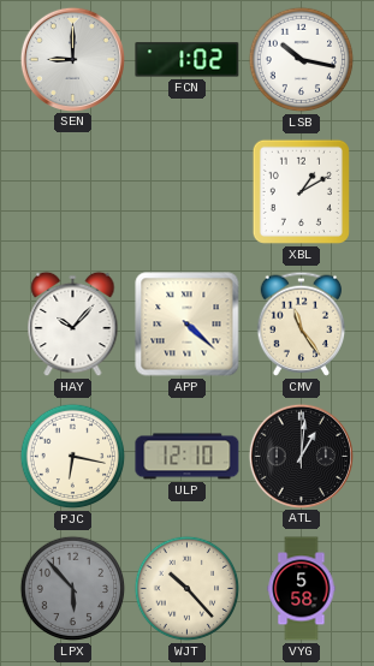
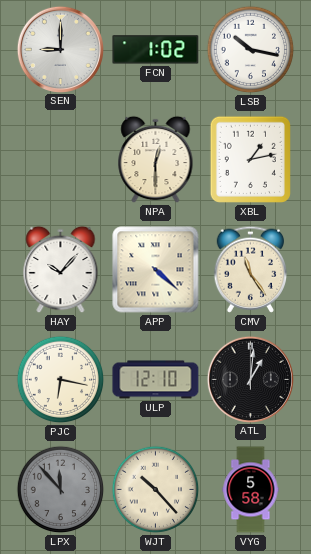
NPA: none -> 12:30
XBL: 1:10 -> 1:13
LPX: 5:53 -> 11:53
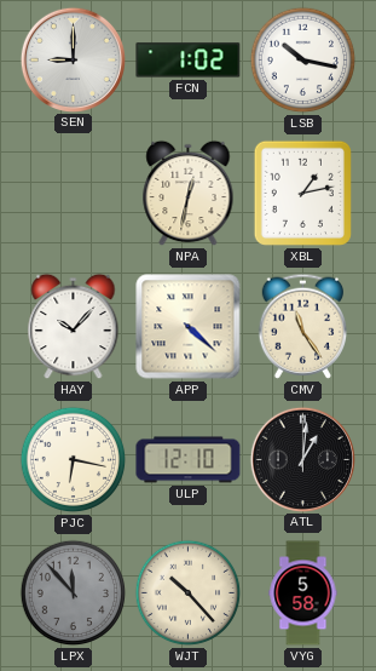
NPA: 12:30 -> 12:32
